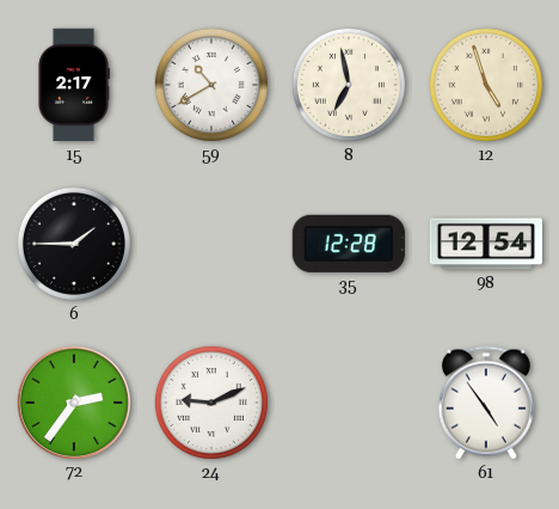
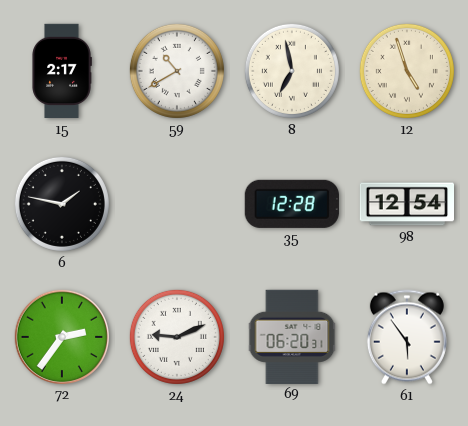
6: 1:45 -> 1:47
69: none -> 06:20
61: 4:54 -> 5:54
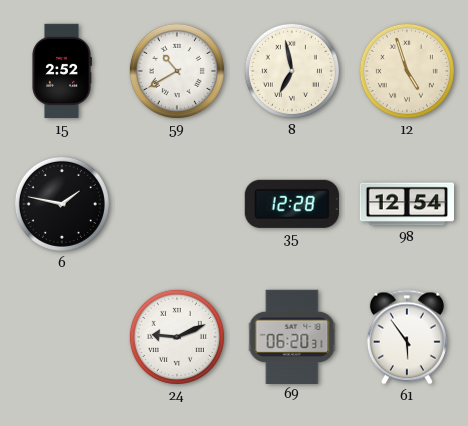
15: 2:17 -> 2:52
72: 2:36 -> none
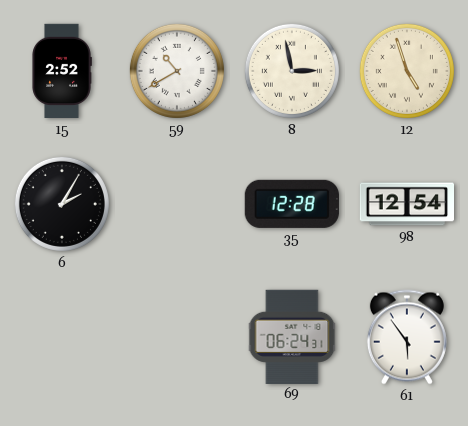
8: 6:58 -> 2:58
6: 1:47 -> 2:05
24: 9:11 -> none
69: 06:20 -> 06:24
